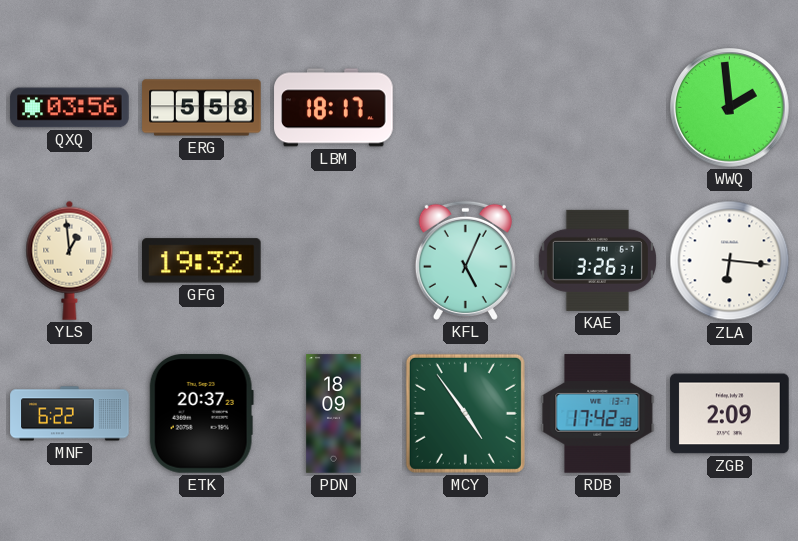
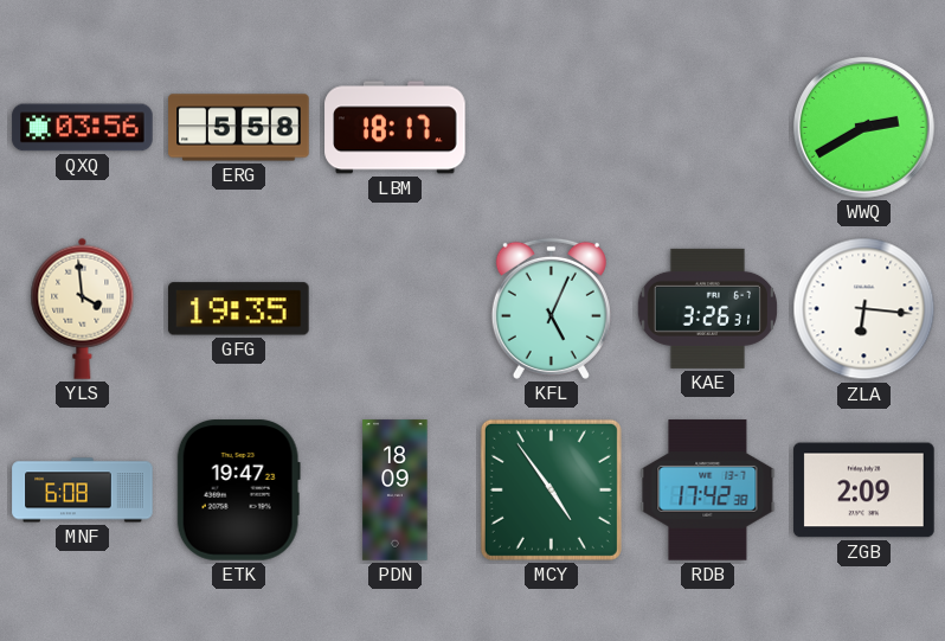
WWQ: 1:59 -> 2:40
YLS: 12:59 -> 3:59
GFG: 19:32 -> 19:35
MNF: 6:22 -> 6:08
ETK: 20:37 -> 19:47
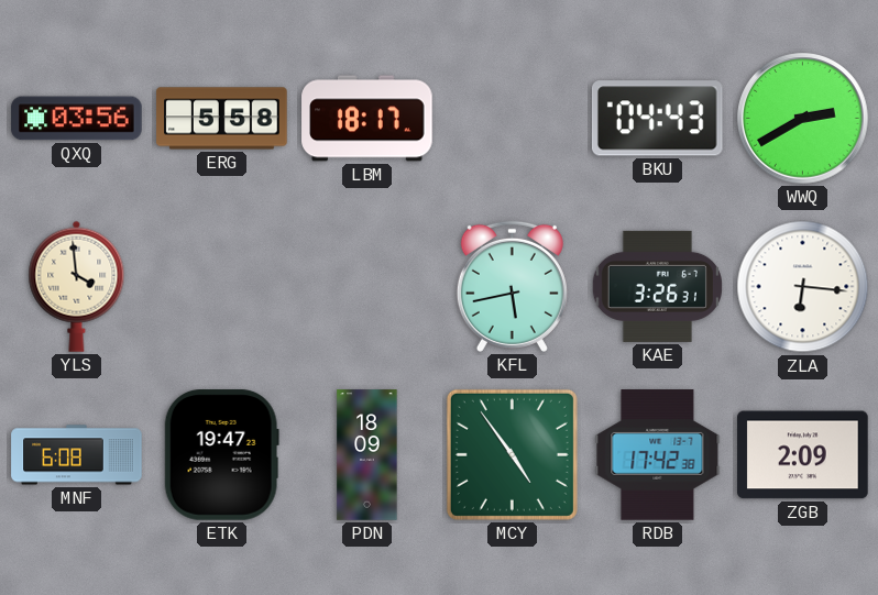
BKU: none -> 04:43
GFG: 19:35 -> none
KFL: 5:04 -> 5:43
